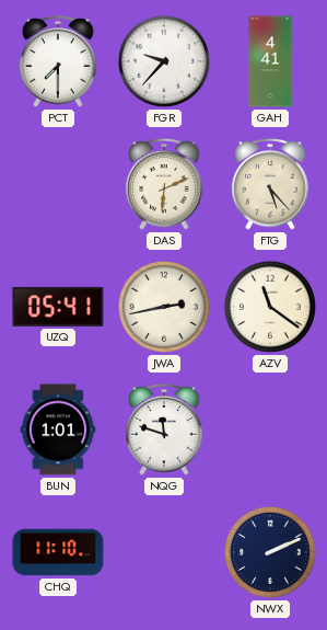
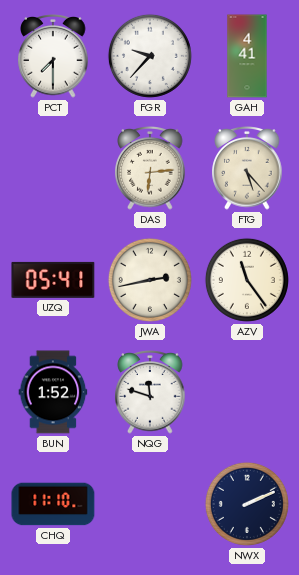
DAS: 6:11 -> 6:14
AZV: 11:21 -> 11:24
BUN: 1:01 -> 1:52
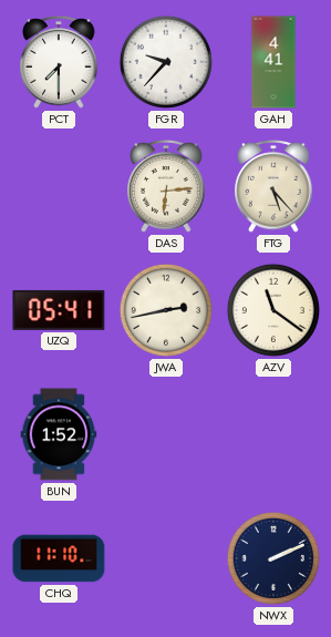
AZV: 11:24 -> 11:21
NQG: 11:48 -> none
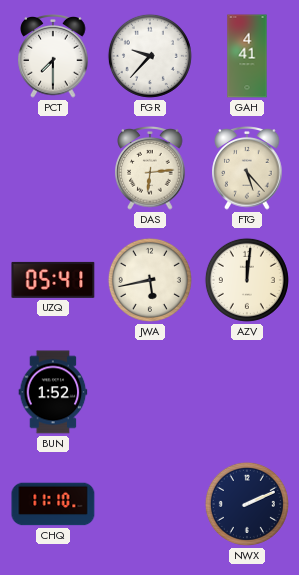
JWA: 2:43 -> 5:43
AZV: 11:21 -> 12:01
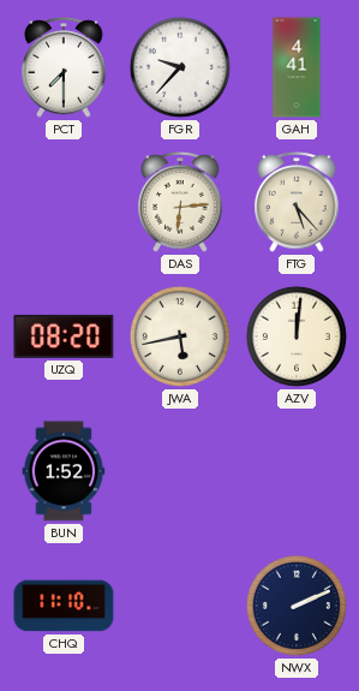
UZQ: 05:41 -> 08:20
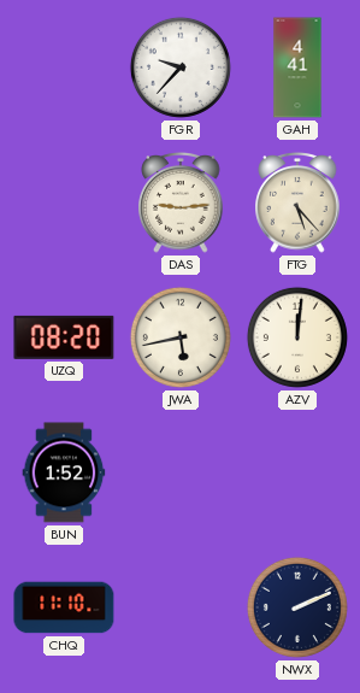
PCT: 7:30 -> none
DAS: 6:14 -> 9:14
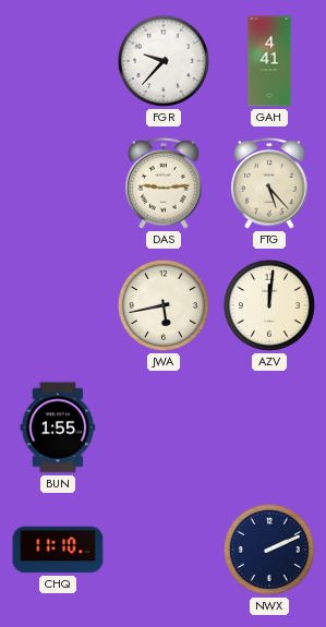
UZQ: 08:20 -> none
BUN: 1:52 -> 1:55
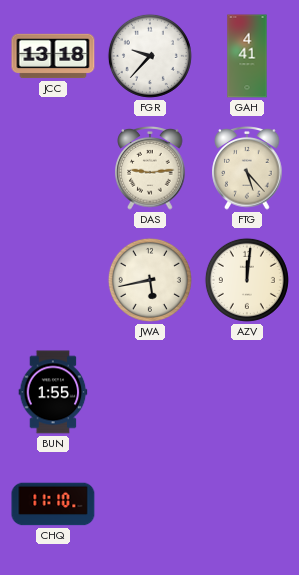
JCC: none -> 13:18
NWX: 2:11 -> none
